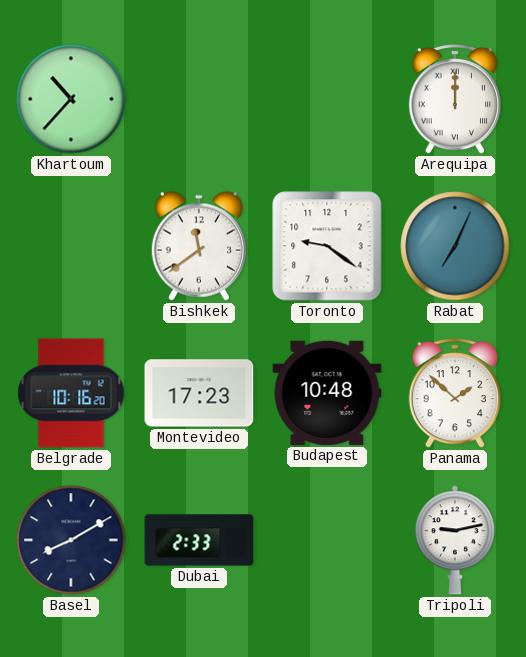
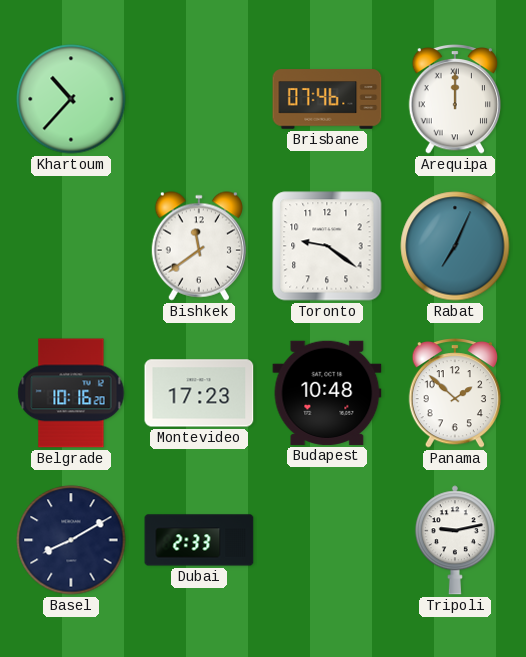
Brisbane: none -> 07:46
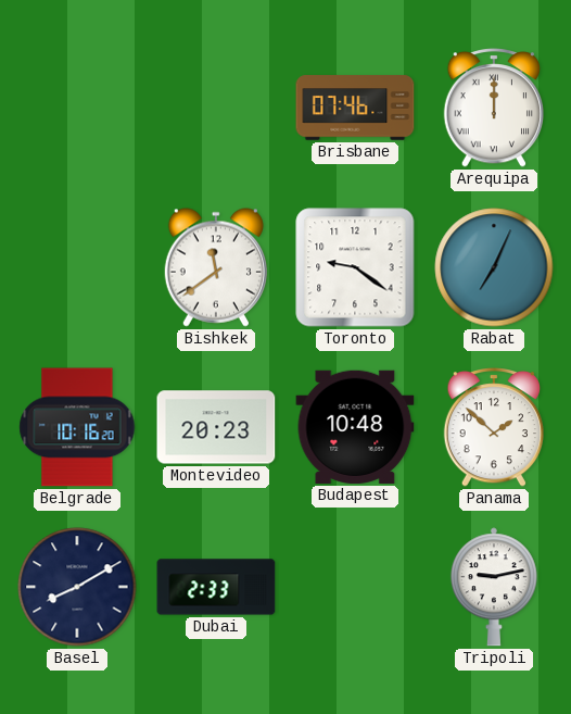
Khartoum: 10:37 -> none
Montevideo: 17:23 -> 20:23
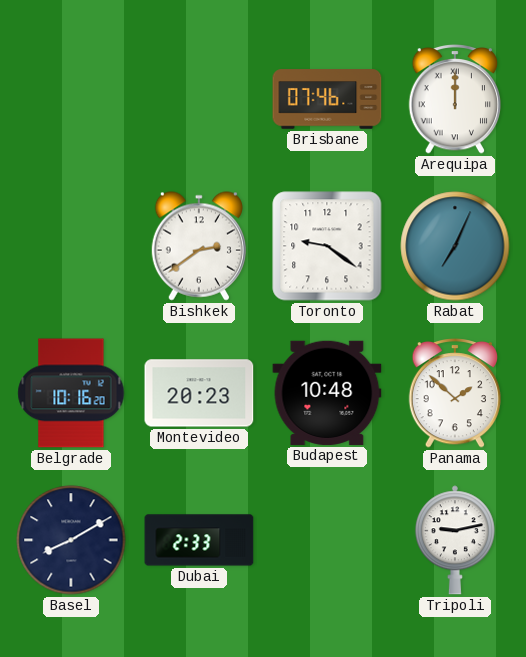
Bishkek: 11:39 -> 2:39
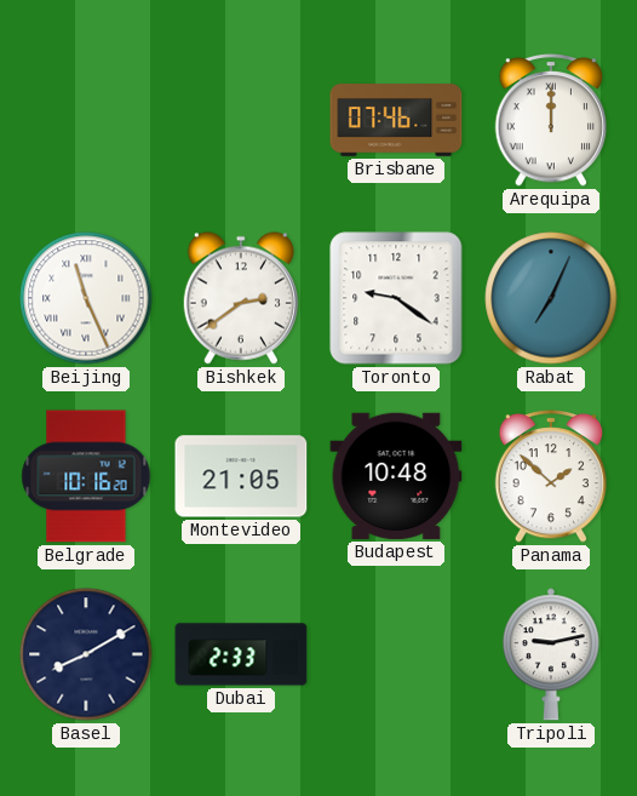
Beijing: none -> 11:26
Montevideo: 20:23 -> 21:05
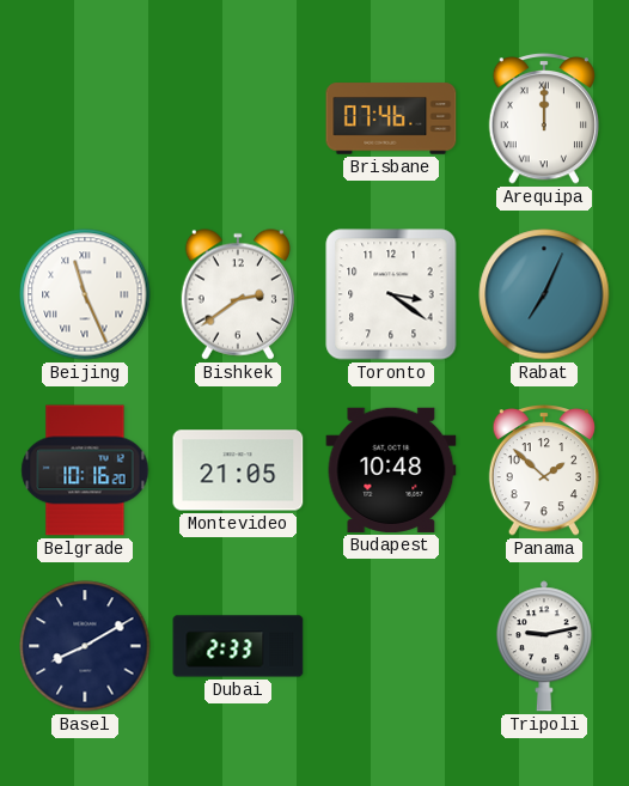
Toronto: 9:21 -> 3:21
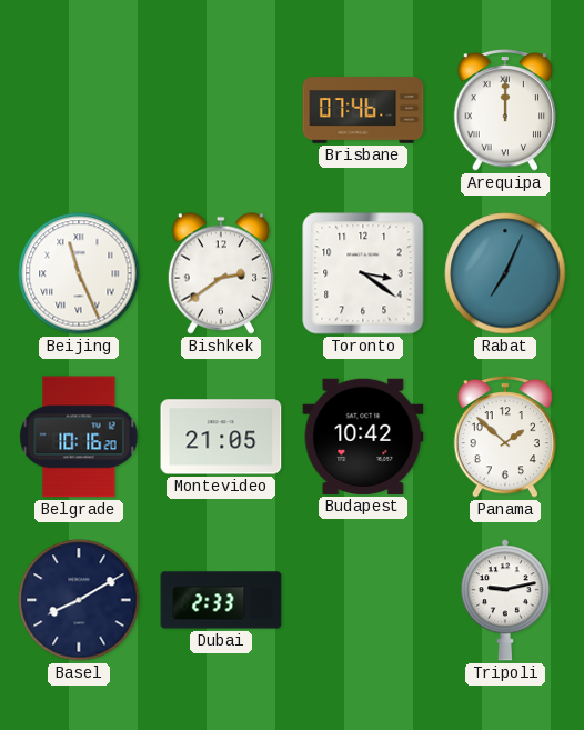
Budapest: 10:48 -> 10:42
